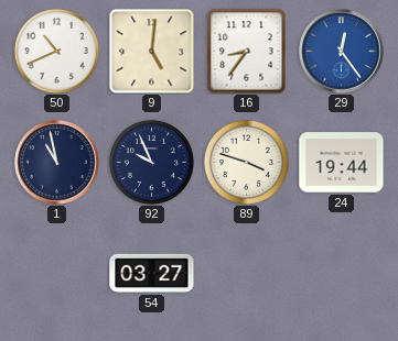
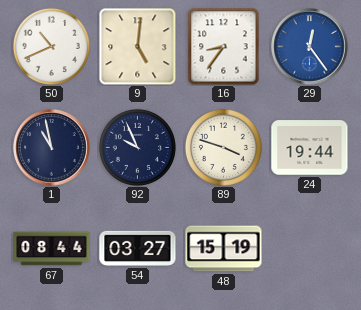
67: none -> 08:44
48: none -> 15:19
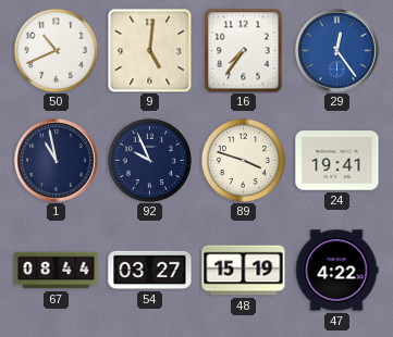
16: 8:36 -> 7:36
24: 19:44 -> 19:41
47: none -> 4:22
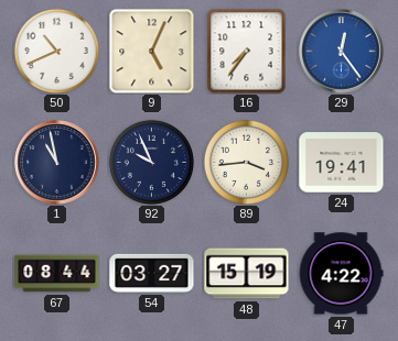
9: 5:01 -> 5:04
89: 3:48 -> 3:44
